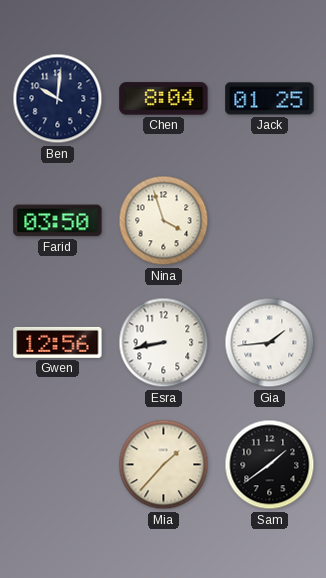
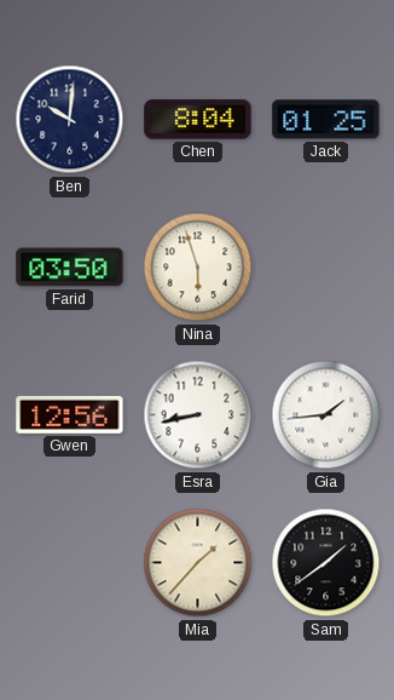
Nina: 3:57 -> 5:57
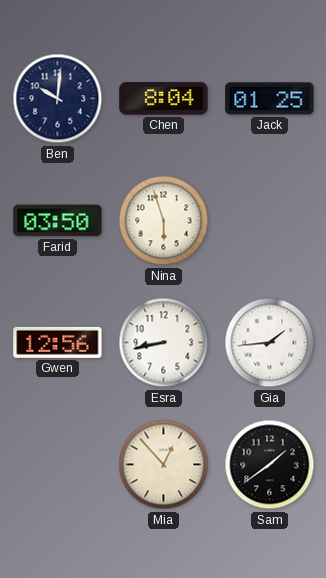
Mia: 1:37 -> 12:53
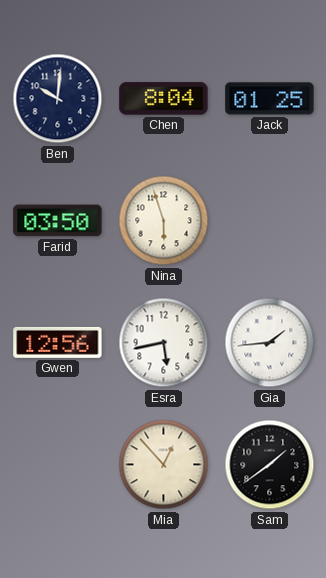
Esra: 8:43 -> 5:43
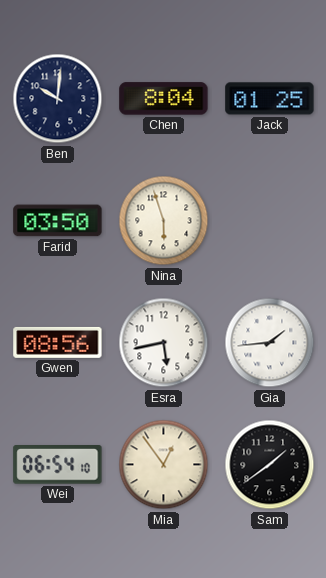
Gwen: 12:56 -> 08:56
Wei: none -> 06:54
Mia: 12:53 -> 12:54
